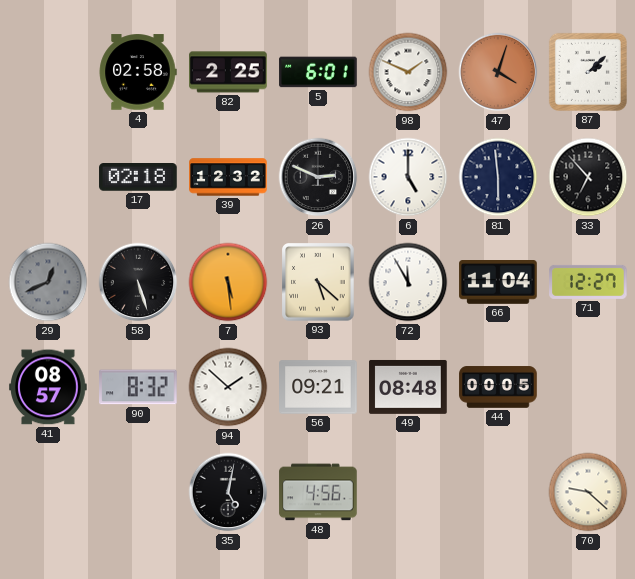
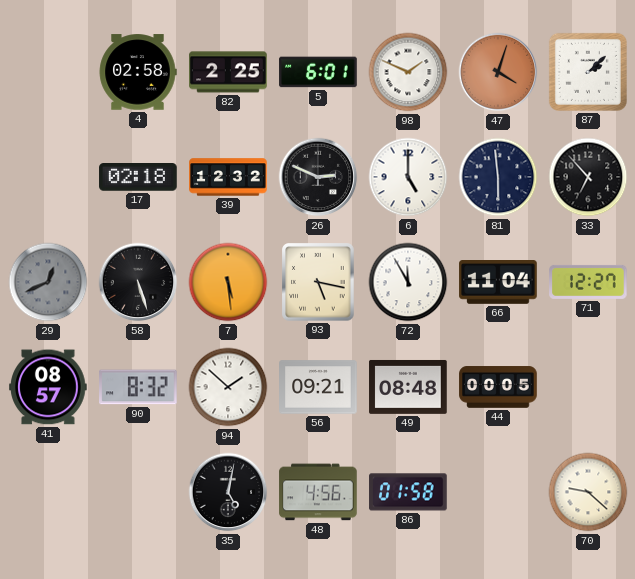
93: 5:22 -> 5:17
86: none -> 01:58
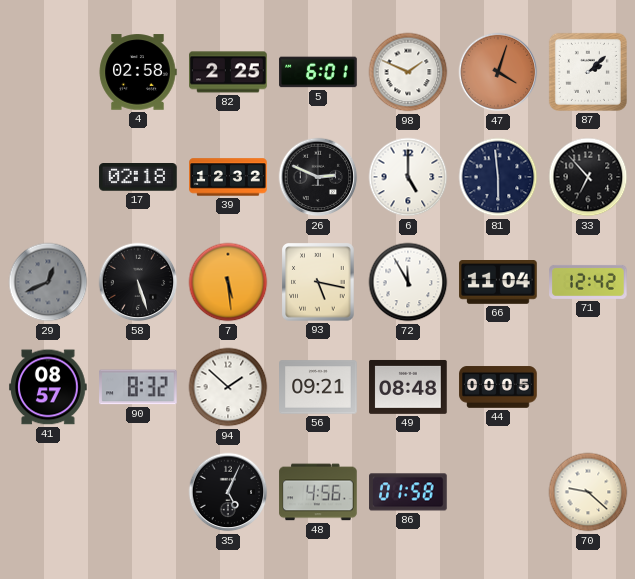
71: 12:27 -> 12:42
35: 5:02 -> 5:04
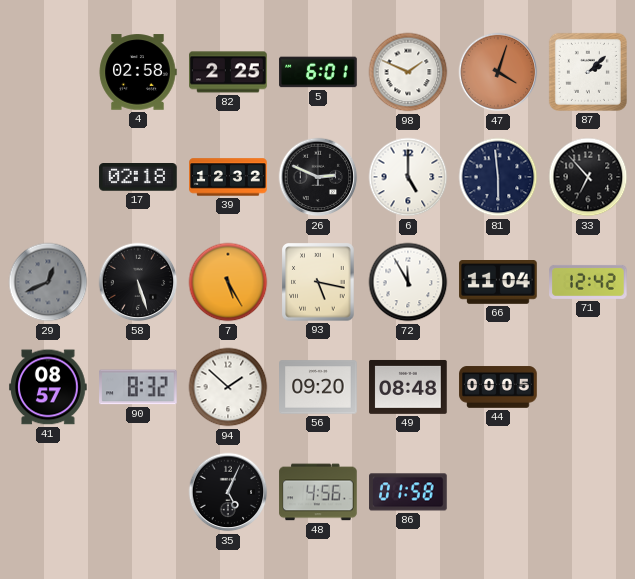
7: 5:29 -> 5:25
56: 09:21 -> 09:20
70: 9:22 -> none
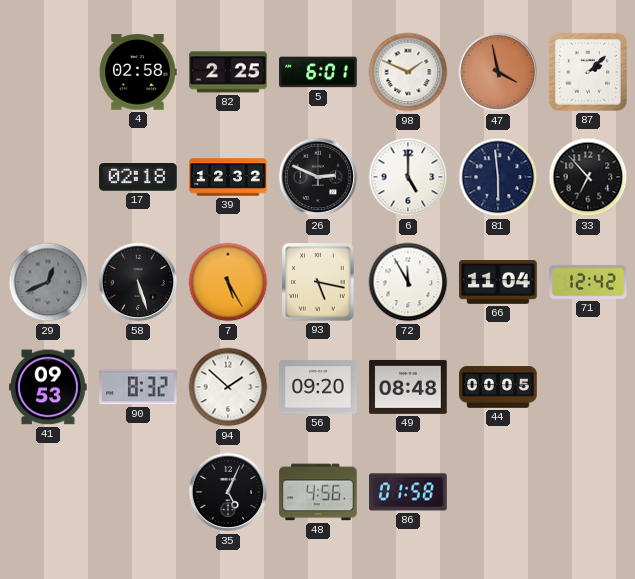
47: 4:03 -> 3:58
41: 08:57 -> 09:53
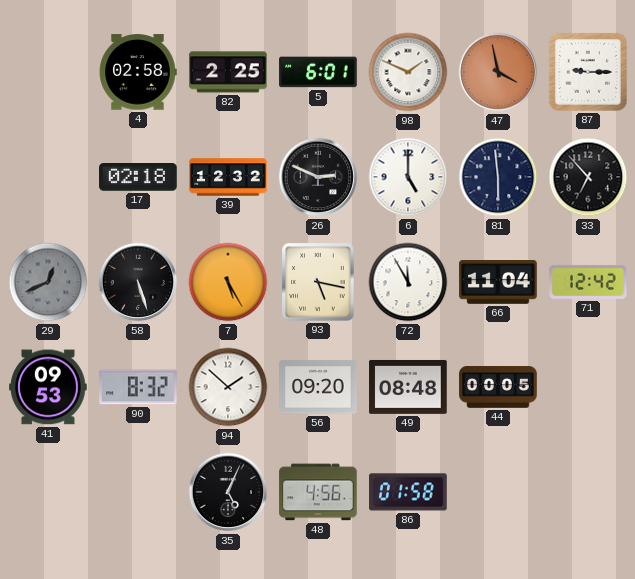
87: 2:08 -> 9:15
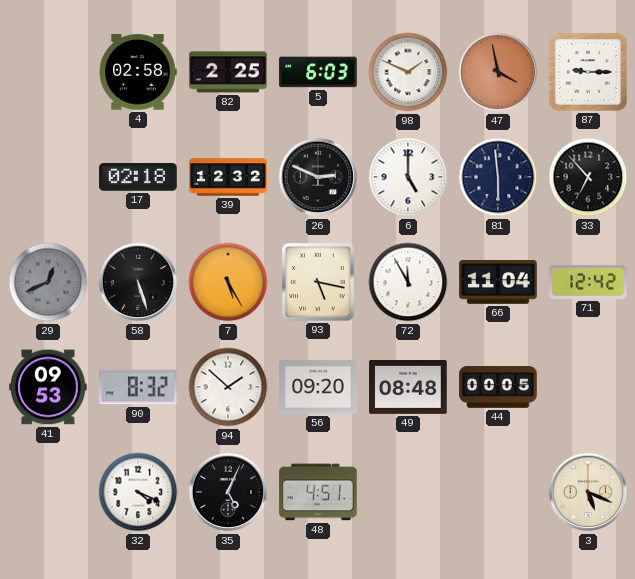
5: 6:01 -> 6:03
32: none -> 4:19
48: 4:56 -> 4:51
86: 01:58 -> none
3: none -> 5:19
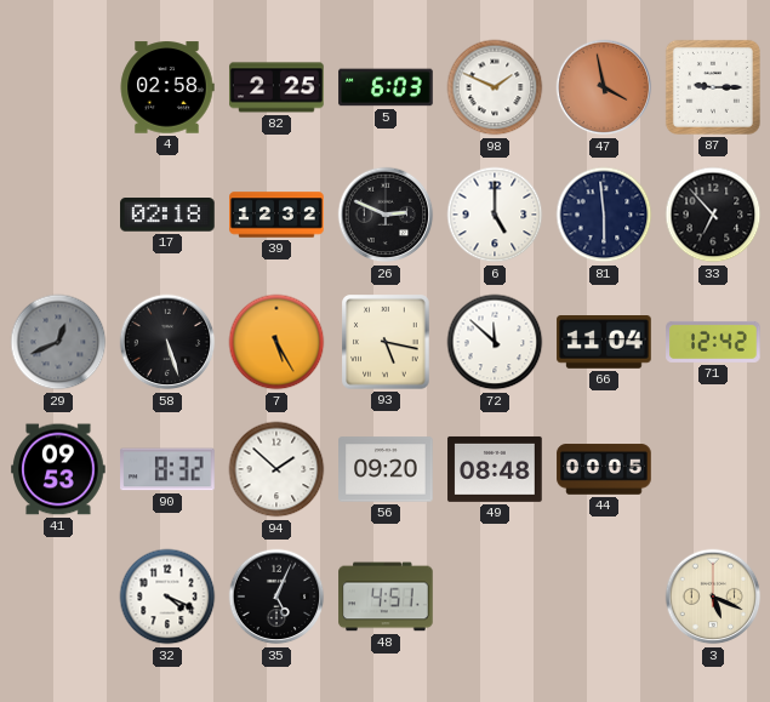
72: 11:55 -> 11:52
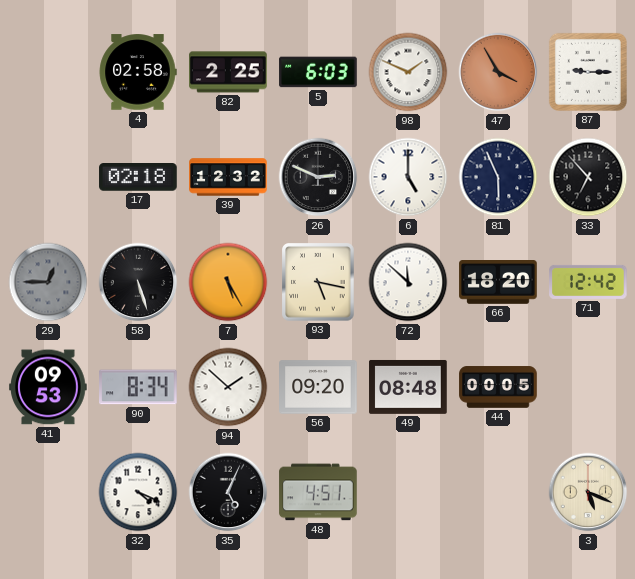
47: 3:58 -> 3:55
81: 5:59 -> 5:56
29: 12:41 -> 12:45
66: 11:04 -> 18:20
90: 8:32 -> 8:34
